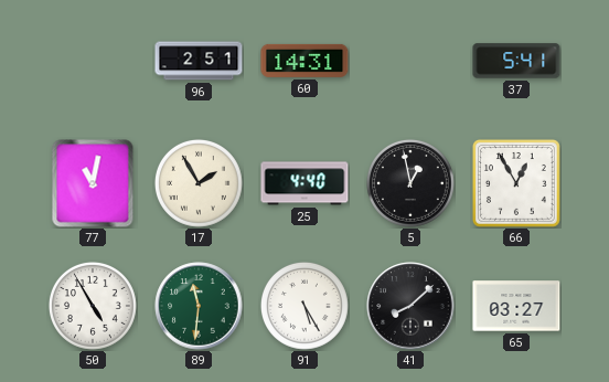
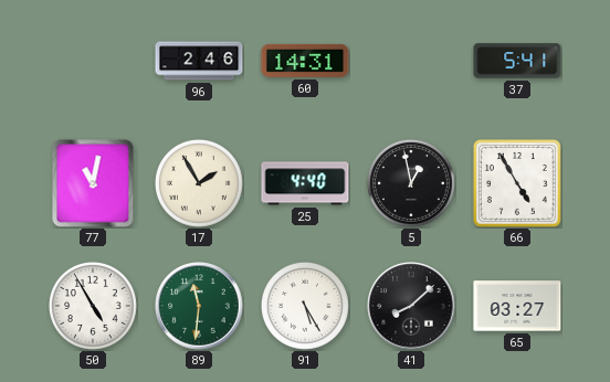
96: 2:51 -> 2:46
66: 12:55 -> 4:55
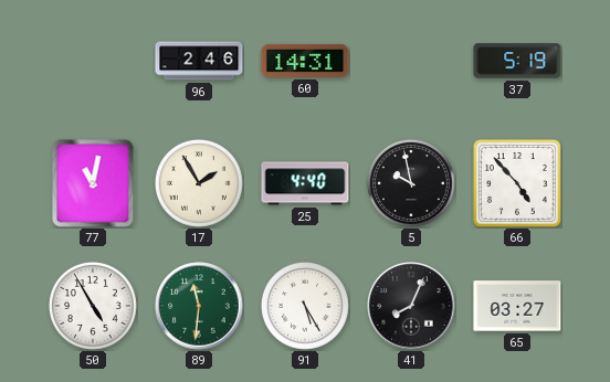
37: 5:41 -> 5:19
5: 12:58 -> 9:58
66: 4:55 -> 4:53
41: 8:08 -> 8:04
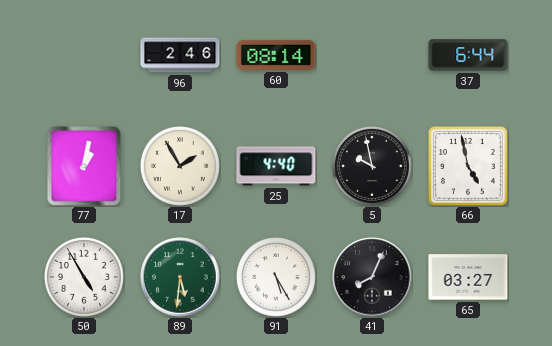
60: 14:31 -> 08:14
37: 5:19 -> 6:44
77: 11:02 -> 1:02
66: 4:53 -> 4:58
89: 11:31 -> 5:31
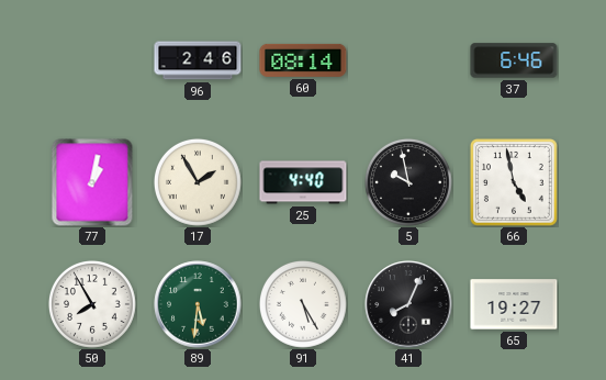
37: 6:44 -> 6:46
50: 4:55 -> 7:55
65: 03:27 -> 19:27
